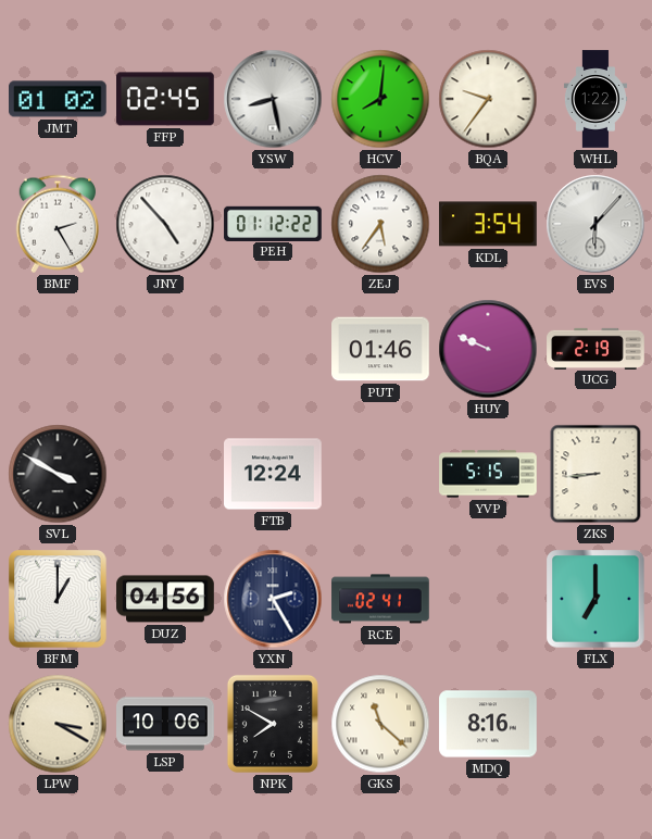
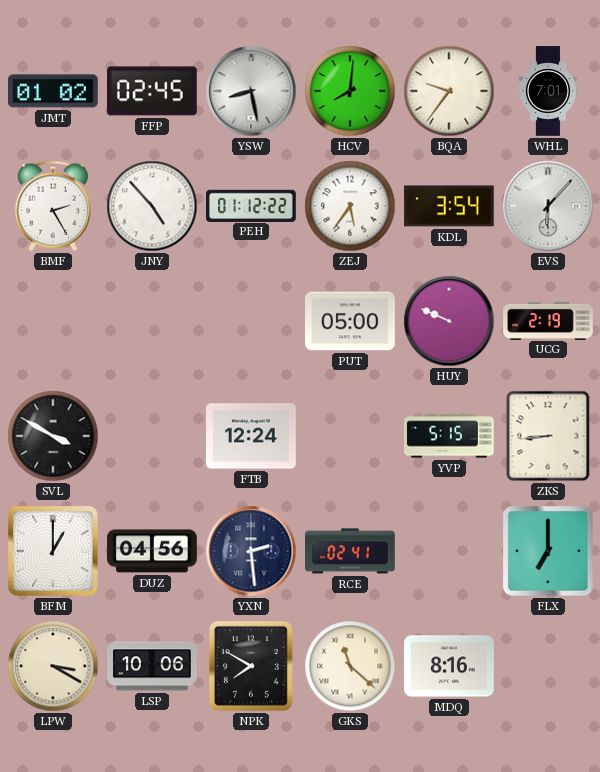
WHL: 1:22 -> 7:01
PUT: 01:46 -> 05:00
YXN: 2:25 -> 2:29
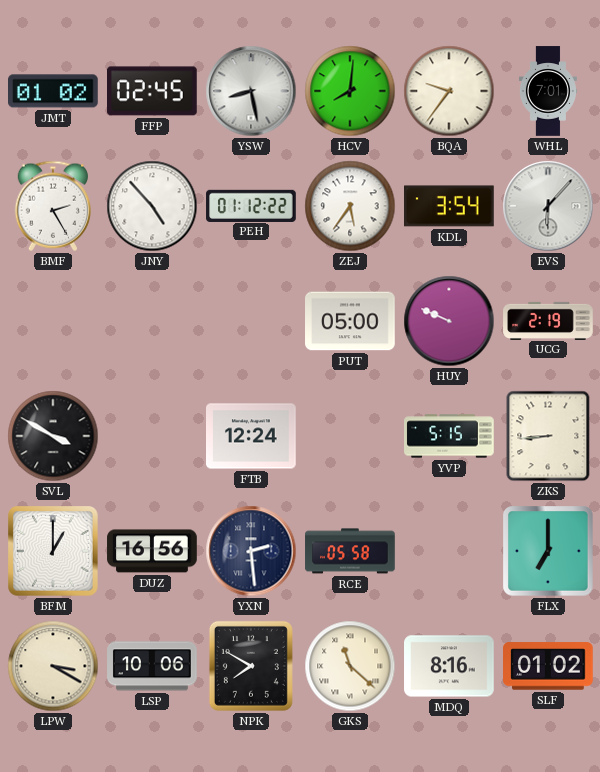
DUZ: 04:56 -> 16:56
RCE: 02:41 -> 05:58
SLF: none -> 01:02
